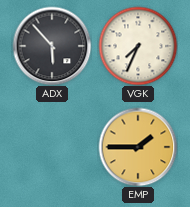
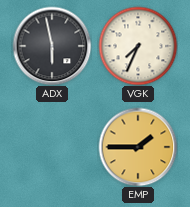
ADX: 5:53 -> 5:58
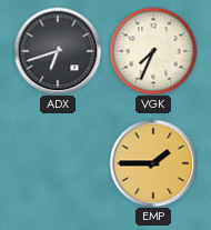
ADX: 5:58 -> 6:42
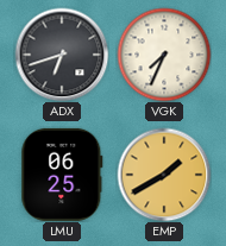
LMU: none -> 06:25
EMP: 1:45 -> 1:40
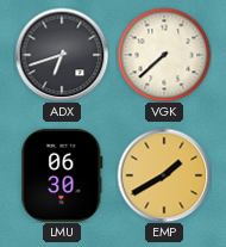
VGK: 7:34 -> 7:38
LMU: 06:25 -> 06:30
